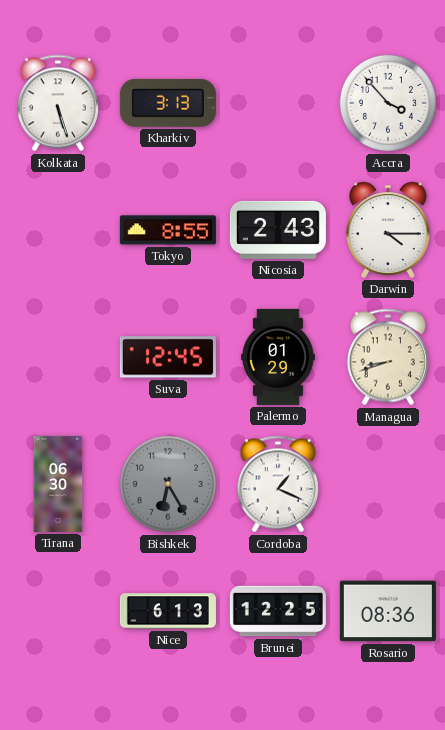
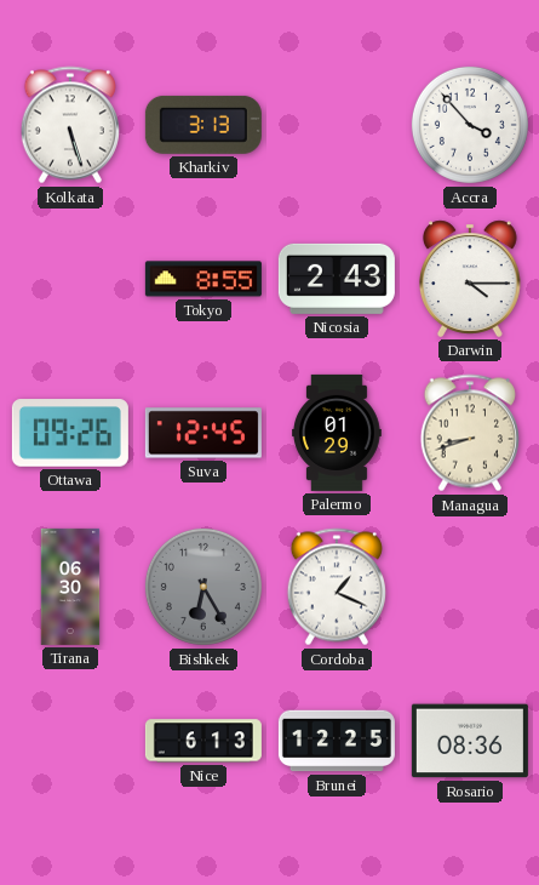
Ottawa: none -> 09:26
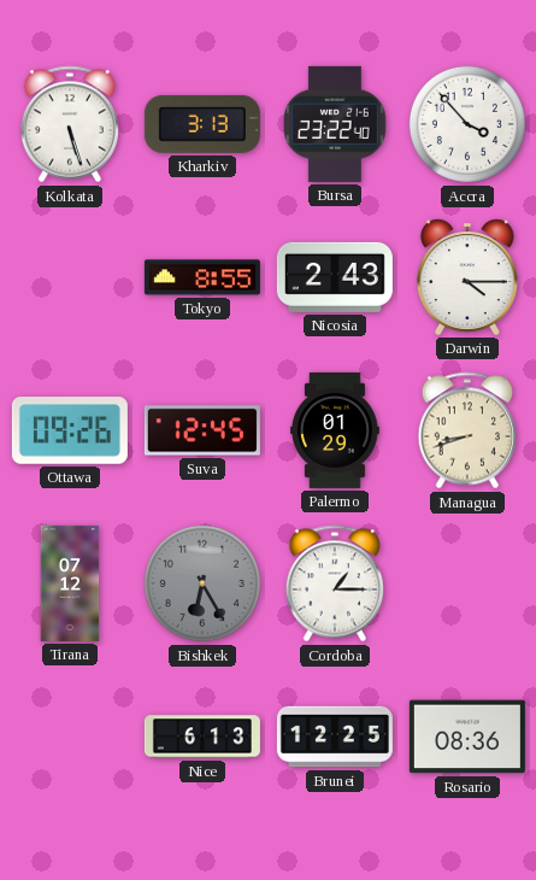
Bursa: none -> 23:22
Tirana: 06:30 -> 07:12
Cordoba: 1:19 -> 1:15
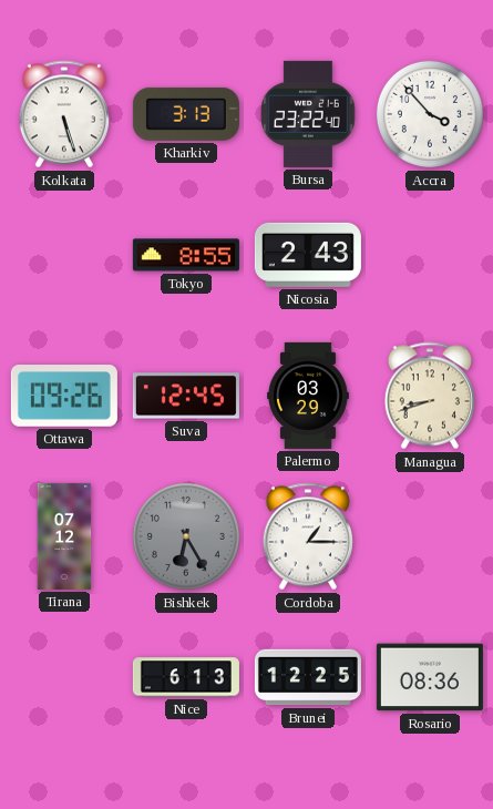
Darwin: 4:15 -> none
Palermo: 01:29 -> 03:29
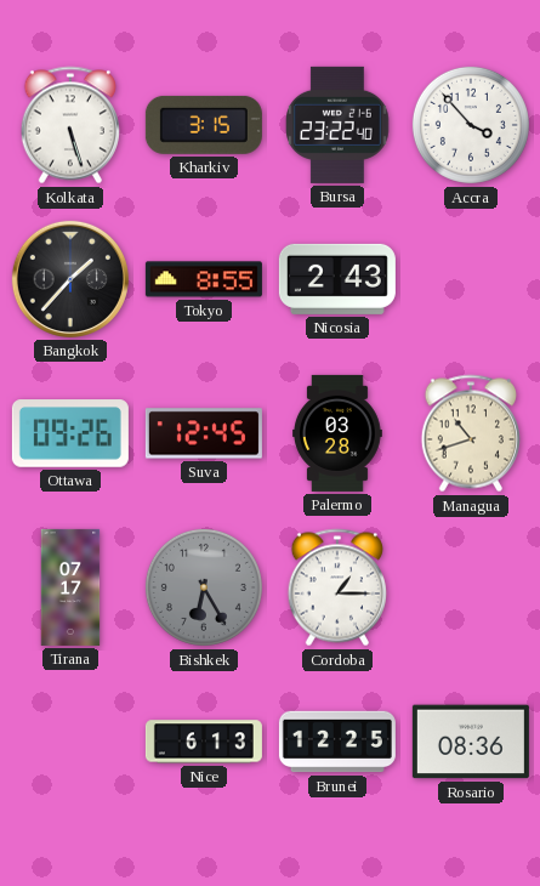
Kharkiv: 3:13 -> 3:15
Bangkok: none -> 1:37
Palermo: 03:29 -> 03:28
Managua: 8:42 -> 10:42
Tirana: 07:12 -> 07:17
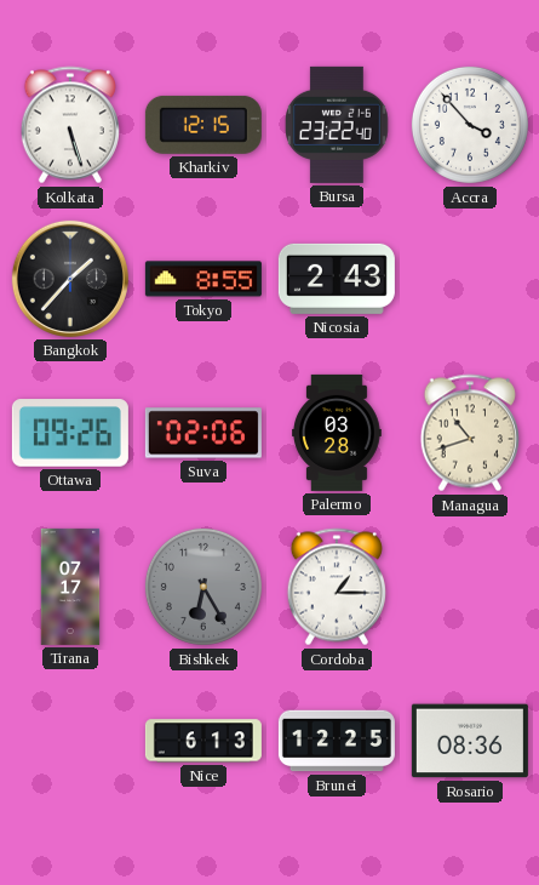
Kharkiv: 3:15 -> 12:15
Suva: 12:45 -> 02:06
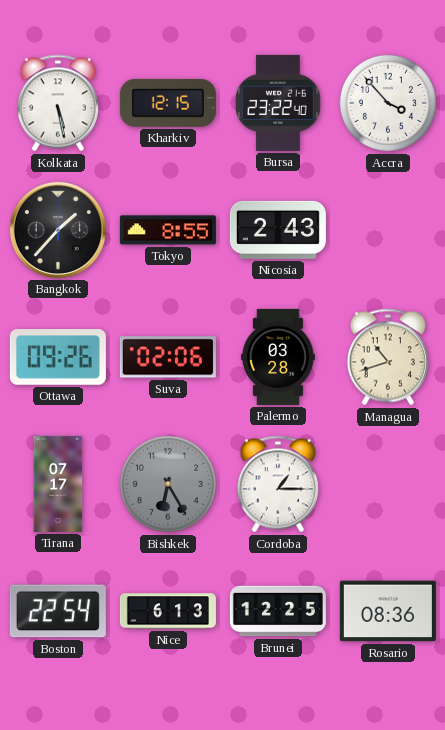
Kolkata: 5:27 -> 5:28
Boston: none -> 22:54
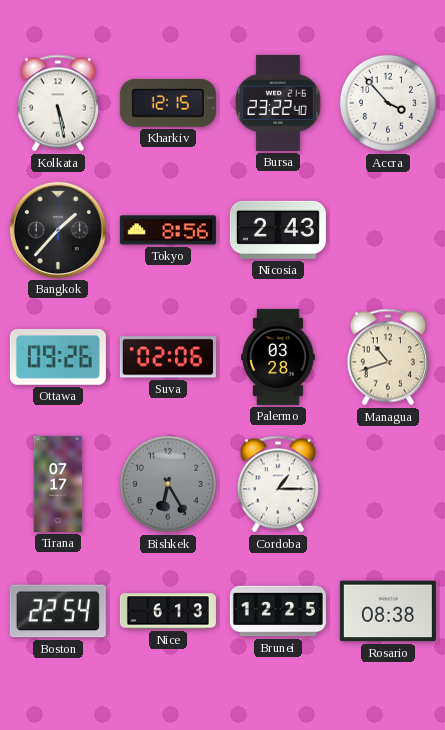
Tokyo: 8:55 -> 8:56
Rosario: 08:36 -> 08:38
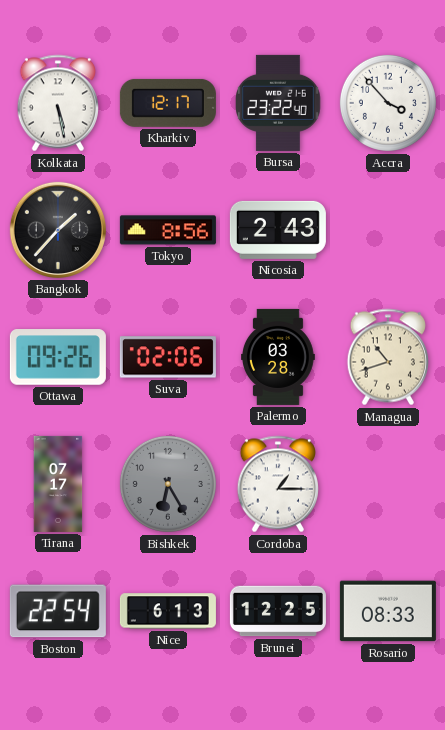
Kharkiv: 12:15 -> 12:17
Rosario: 08:38 -> 08:33
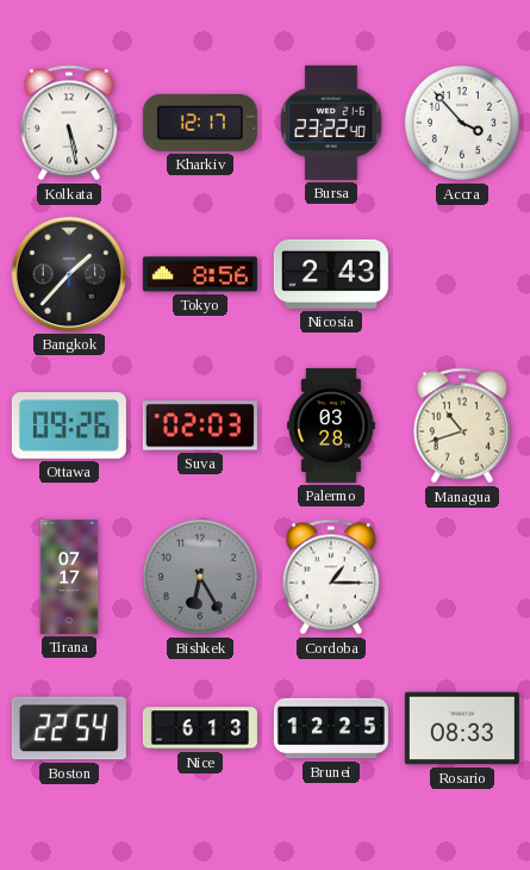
Suva: 02:06 -> 02:03
